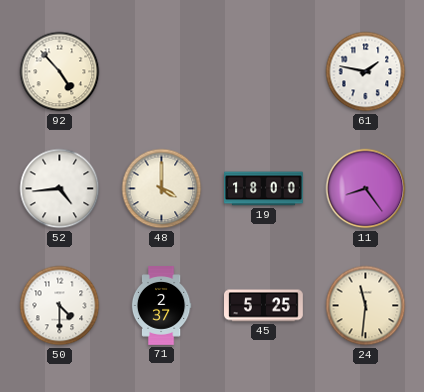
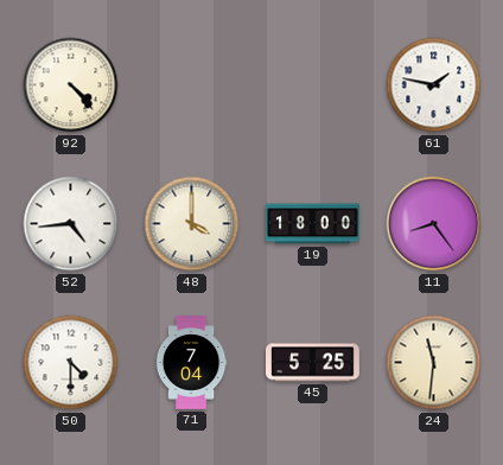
92: 4:53 -> 4:23
71: 2:37 -> 7:04
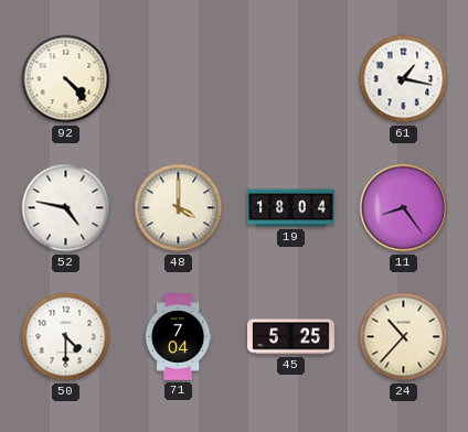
61: 1:47 -> 1:17
52: 4:44 -> 4:47
19: 18:00 -> 18:04
24: 11:31 -> 10:37
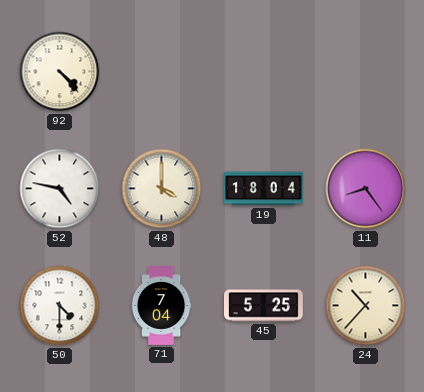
61: 1:17 -> none
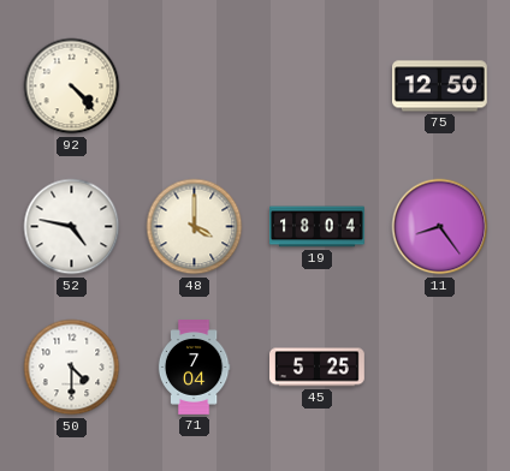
75: none -> 12:50
24: 10:37 -> none
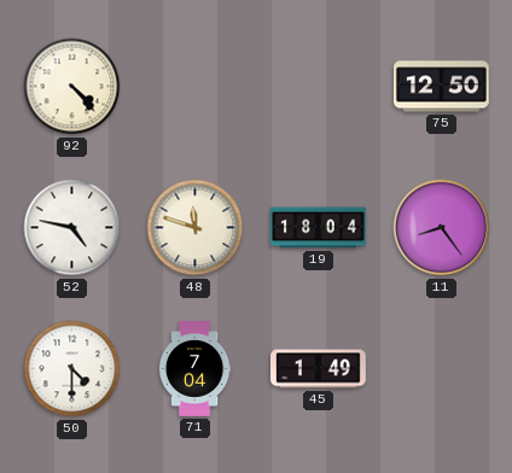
48: 4:00 -> 11:48
45: 5:25 -> 1:49
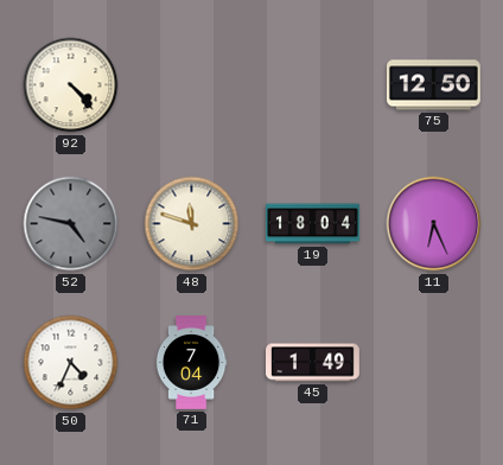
52 dial: white -> grey
11: 8:24 -> 6:26
50: 4:30 -> 4:34
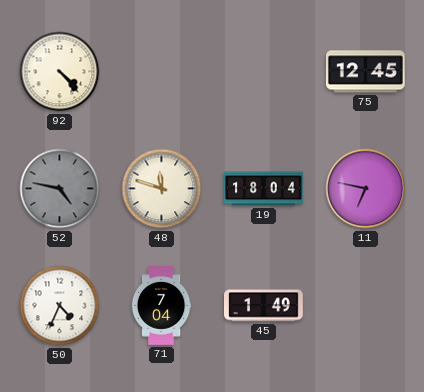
75: 12:50 -> 12:45
11: 6:26 -> 6:47
